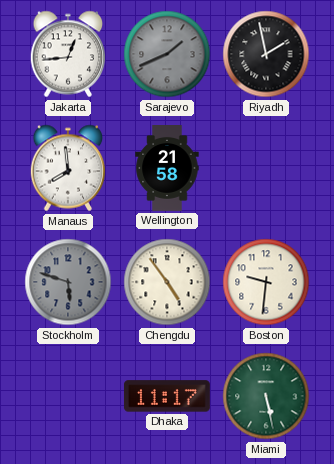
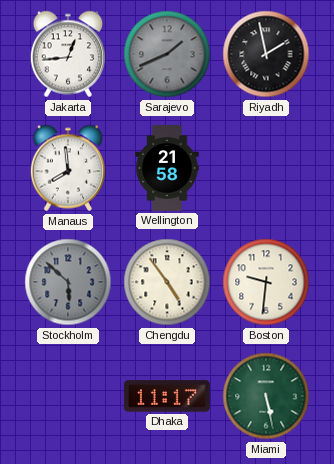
Stockholm: 5:48 -> 5:52
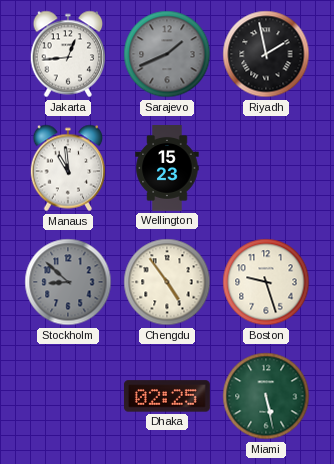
Manaus: 7:59 -> 10:59
Wellington: 21:58 -> 15:23
Stockholm: 5:52 -> 8:52
Boston: 9:31 -> 9:27
Dhaka: 11:17 -> 02:25
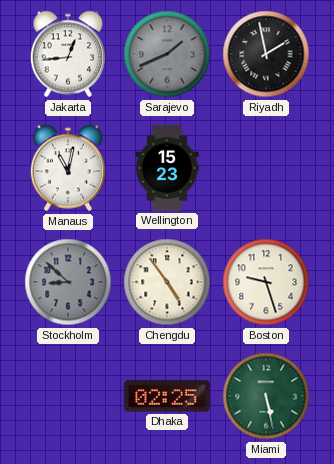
Manaus: 10:59 -> 11:02
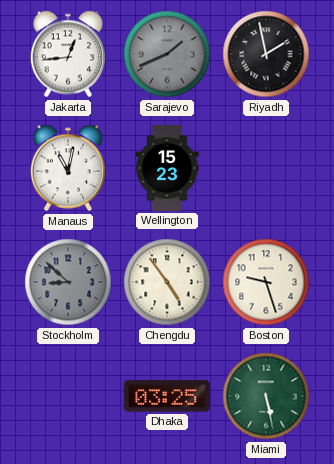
Dhaka: 02:25 -> 03:25
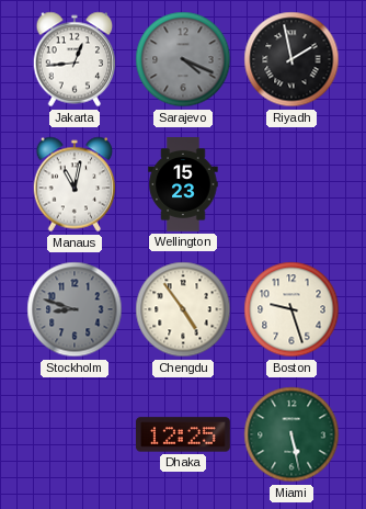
Sarajevo: 1:41 -> 4:19
Stockholm: 8:52 -> 8:48
Dhaka: 03:25 -> 12:25
